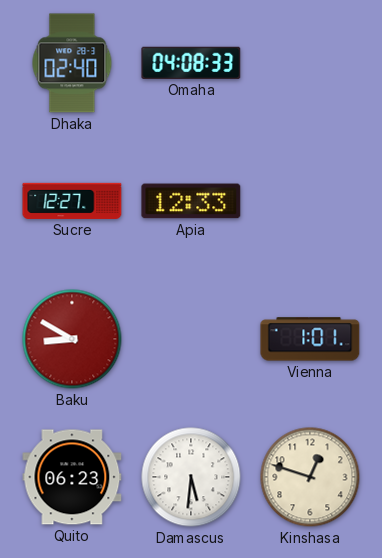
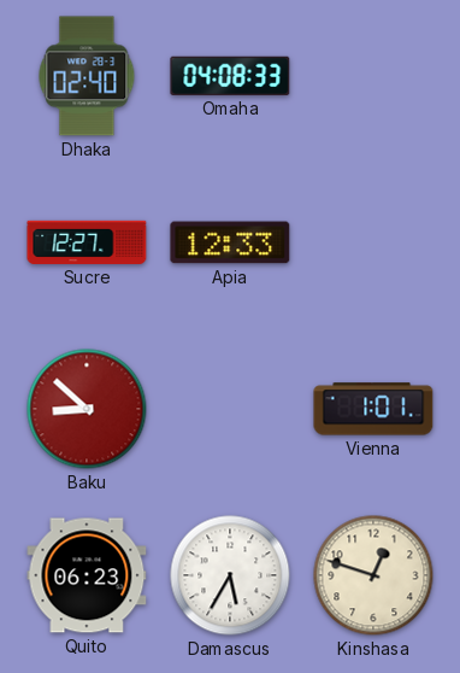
Baku: 8:50 -> 8:52
Damascus: 5:31 -> 5:35
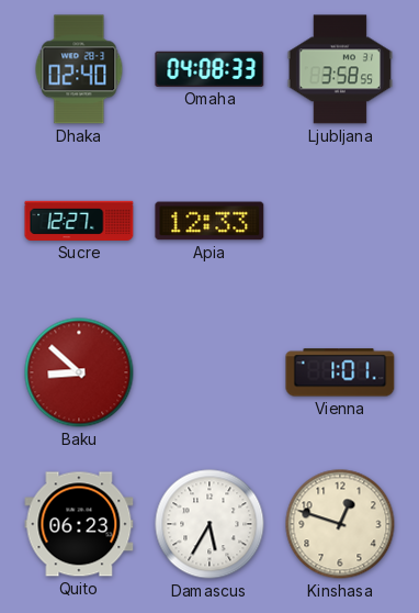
Ljubljana: none -> 3:58
